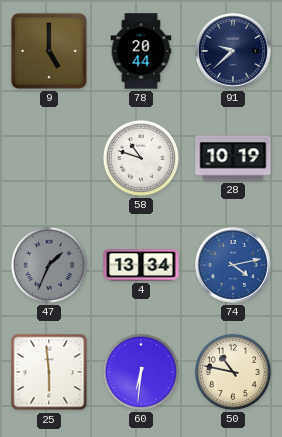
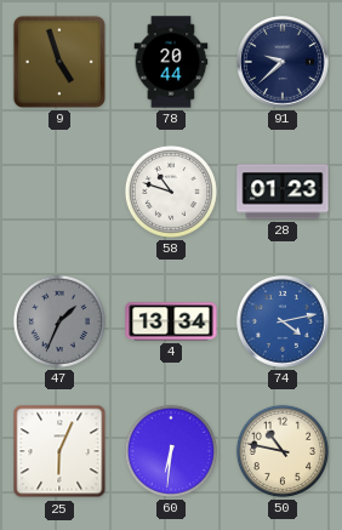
9: 5:00 -> 4:57
28: 10:19 -> 01:23
25: 5:59 -> 6:04
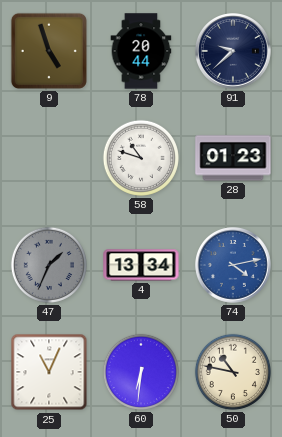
25: 6:04 -> 11:04
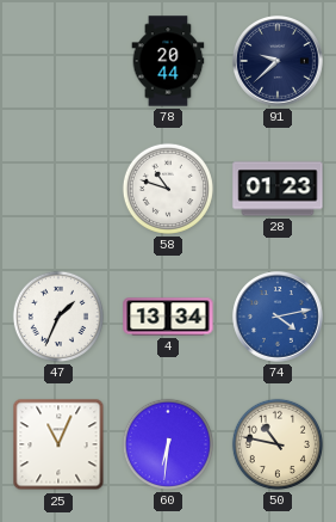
9: 4:57 -> none
47 dial: grey -> white
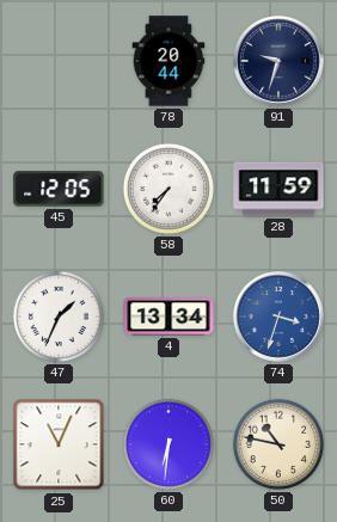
91: 9:38 -> 9:33
45: none -> 12:05
58: 10:48 -> 7:36
28: 01:23 -> 11:59
74: 4:13 -> 3:33
